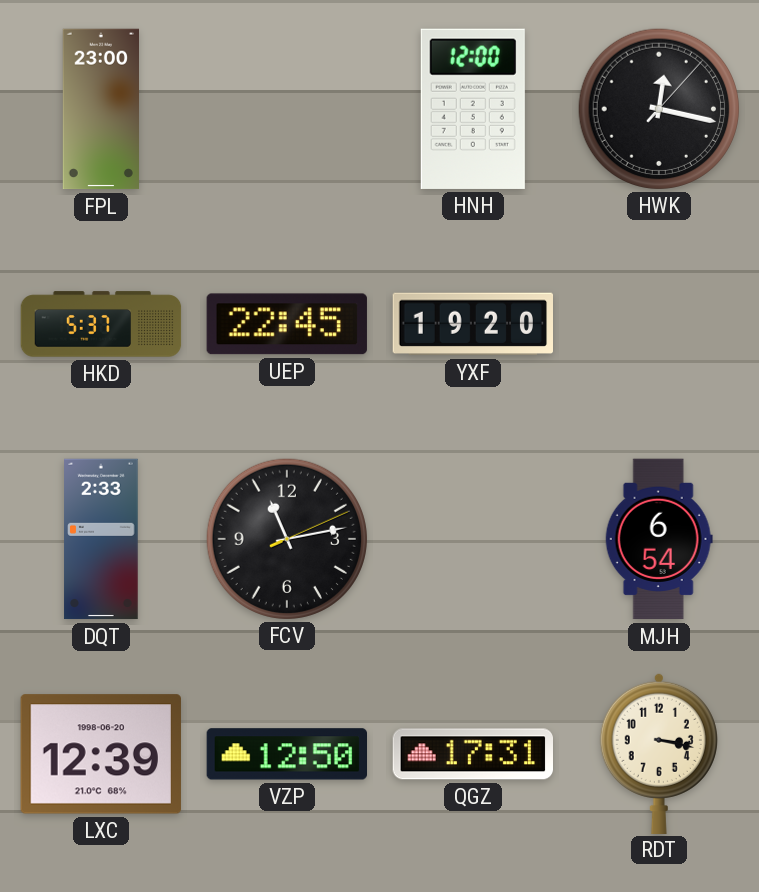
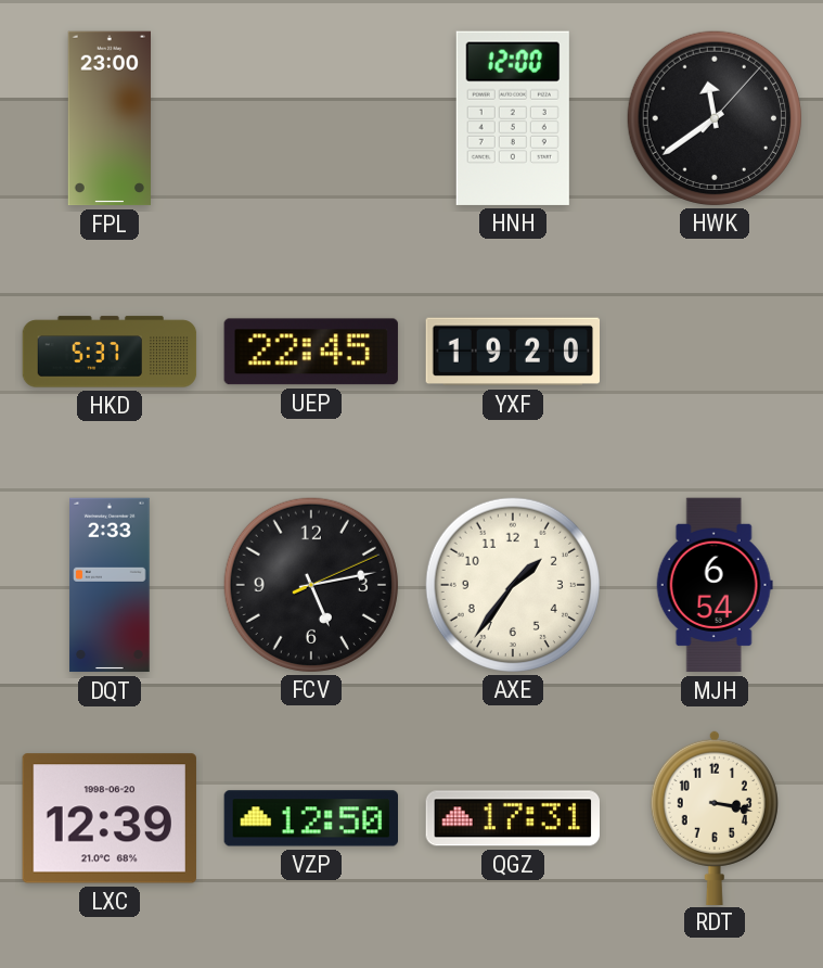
HWK: 12:17 -> 11:39
FCV: 11:13 -> 5:13
AXE: none -> 1:36
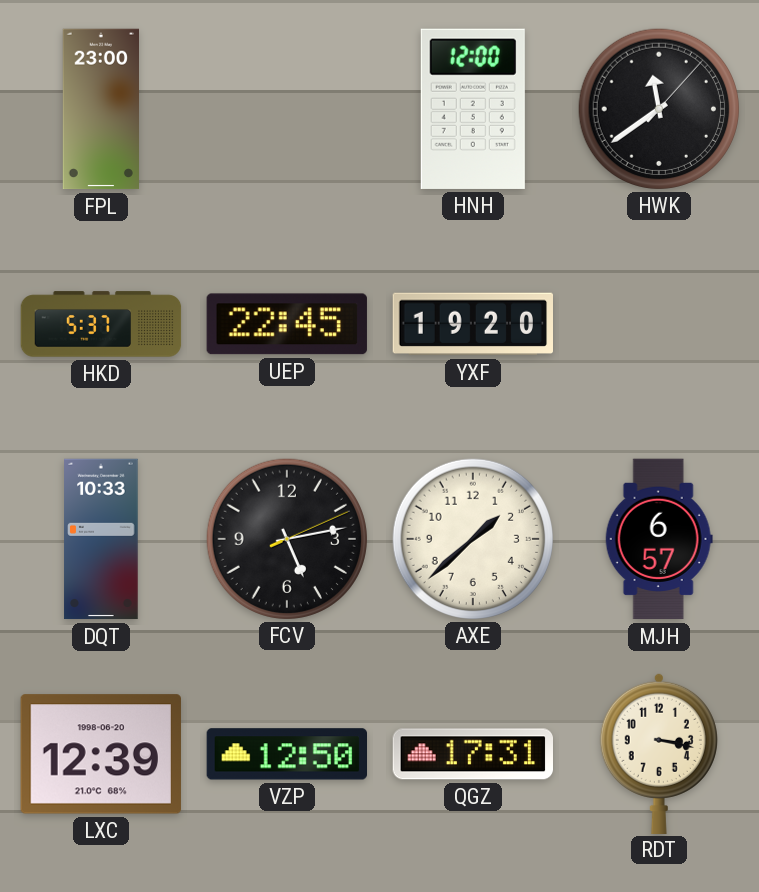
DQT: 2:33 -> 10:33
AXE: 1:36 -> 1:38
MJH: 6:54 -> 6:57
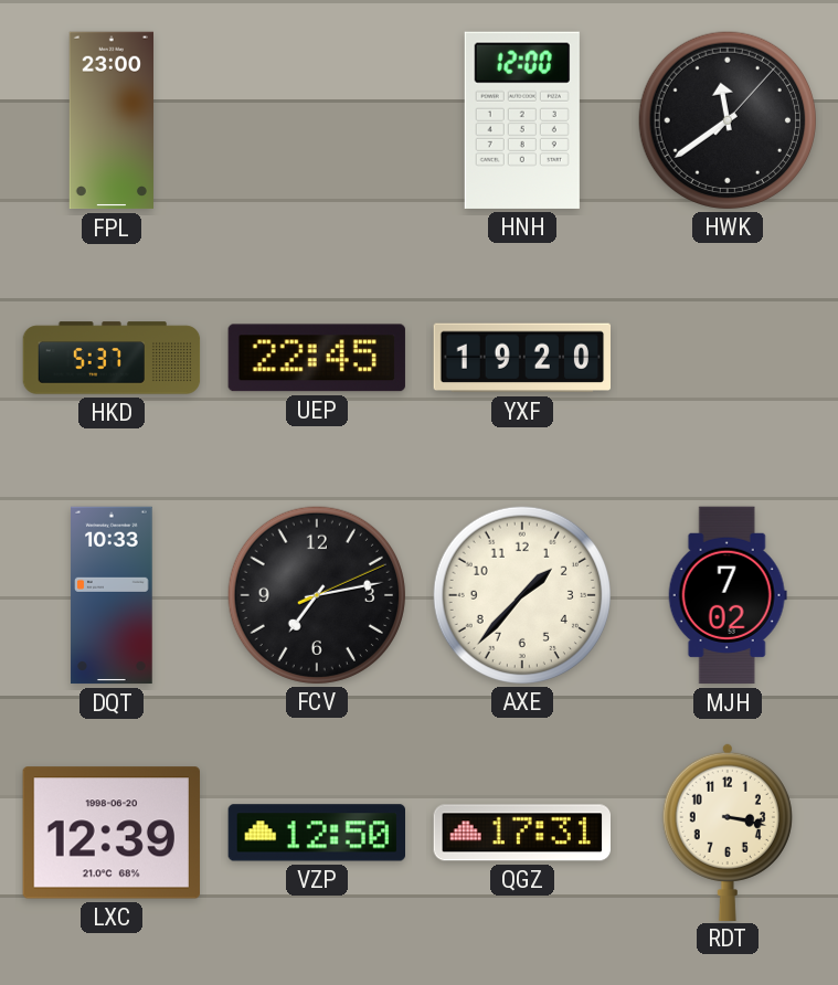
FCV: 5:13 -> 7:13
AXE: 1:38 -> 1:37
MJH: 6:57 -> 7:02
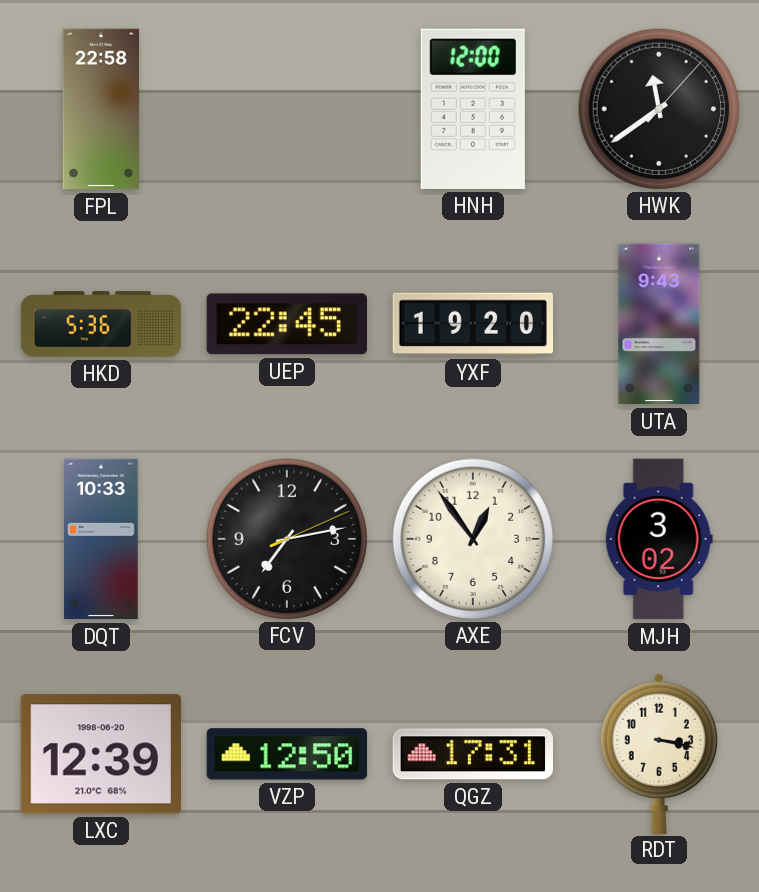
FPL: 23:00 -> 22:58
HKD: 5:37 -> 5:36
UTA: none -> 9:43
AXE: 1:37 -> 12:54
MJH: 7:02 -> 3:02
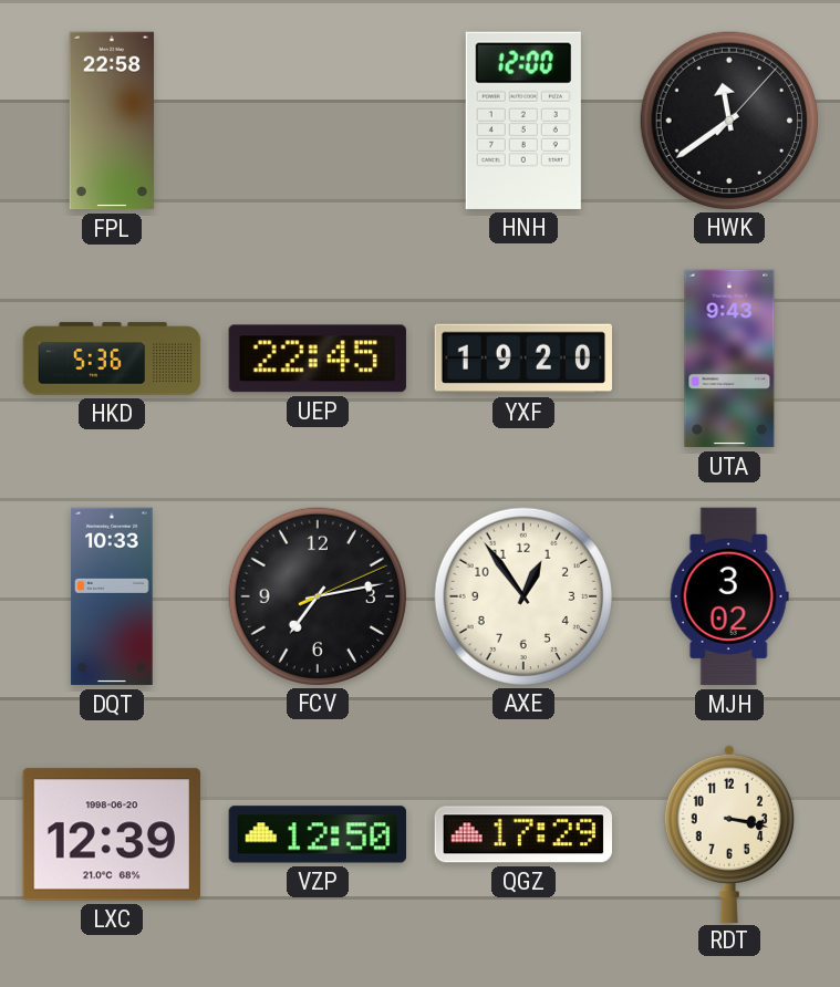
QGZ: 17:31 -> 17:29
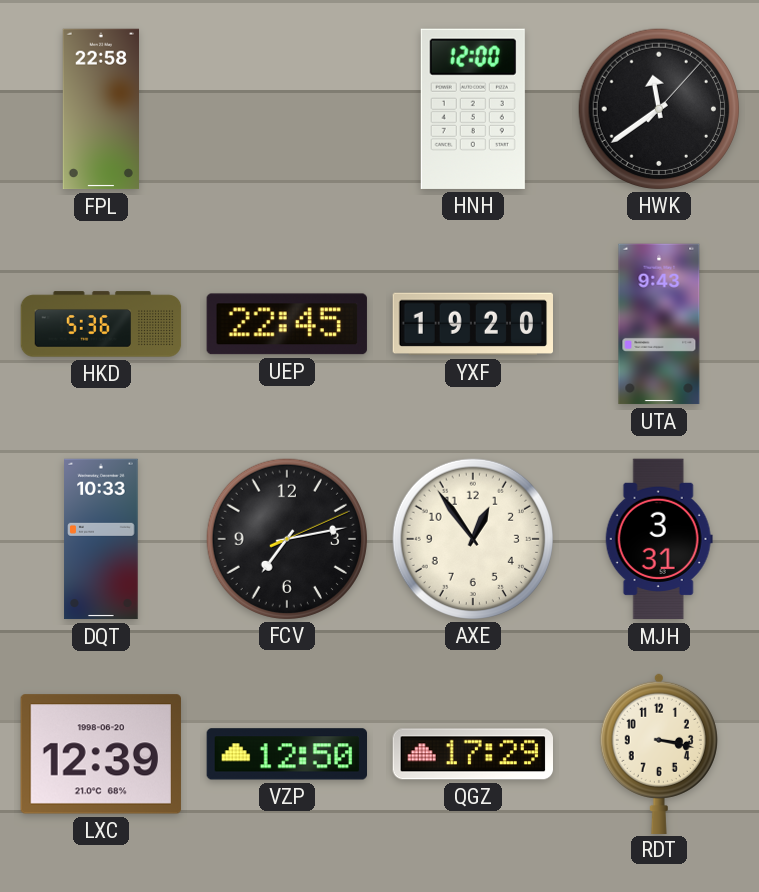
MJH: 3:02 -> 3:31
